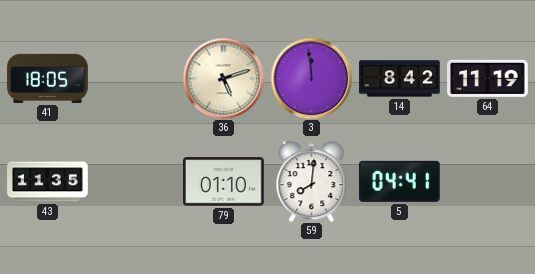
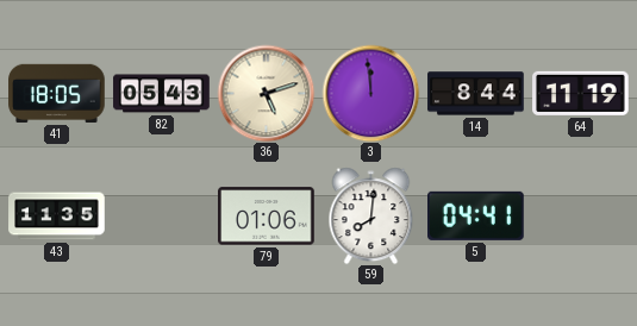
82: none -> 05:43
14: 8:42 -> 8:44
79: 01:10 -> 01:06
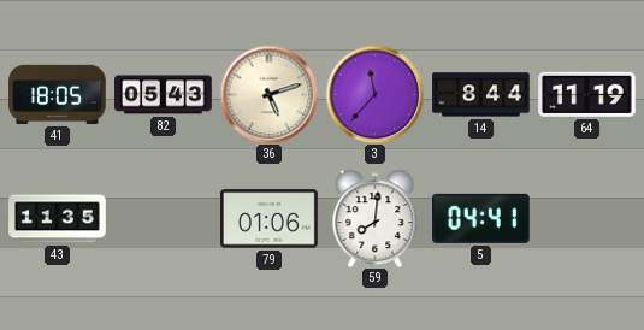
3: 11:59 -> 11:37
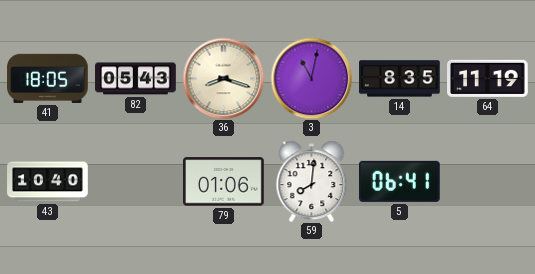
36: 5:12 -> 8:18
3: 11:37 -> 11:02
14: 8:44 -> 8:35
43: 11:35 -> 10:40
5: 04:41 -> 06:41
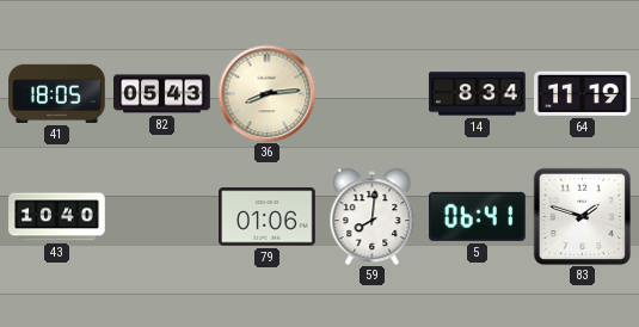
36: 8:18 -> 8:14
3: 11:02 -> none
14: 8:35 -> 8:34
83: none -> 1:48
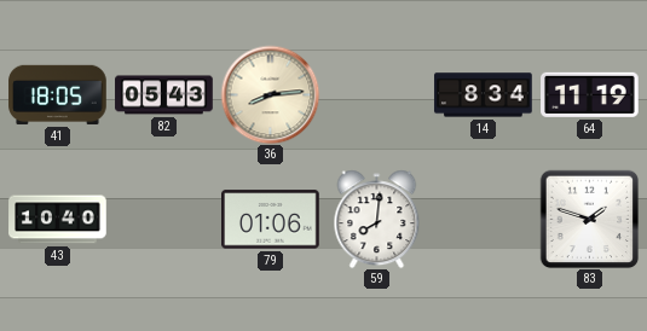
5: 06:41 -> none
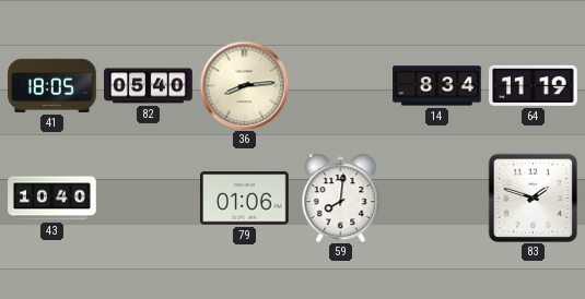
82: 05:43 -> 05:40
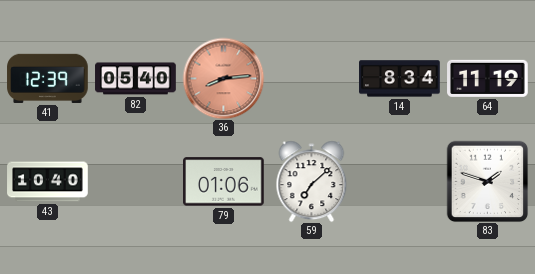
41: 18:05 -> 12:39
36 dial: cream -> salmon
59: 8:01 -> 7:08
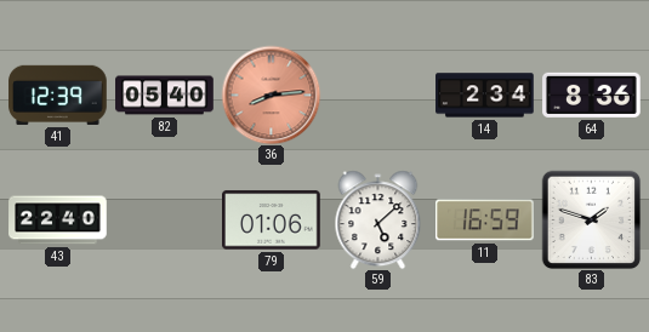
14: 8:34 -> 2:34
64: 11:19 -> 8:36
43: 10:40 -> 22:40
59: 7:08 -> 5:08
11: none -> 16:59
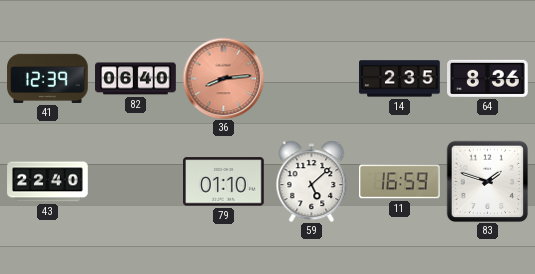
82: 05:40 -> 06:40
14: 2:34 -> 2:35
79: 01:06 -> 01:10
